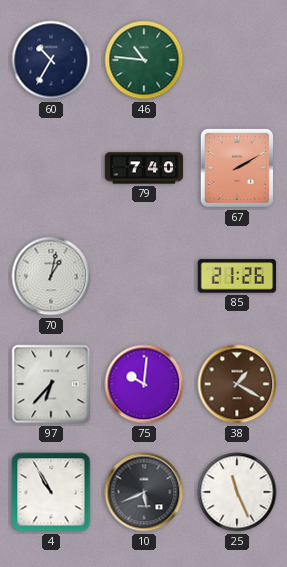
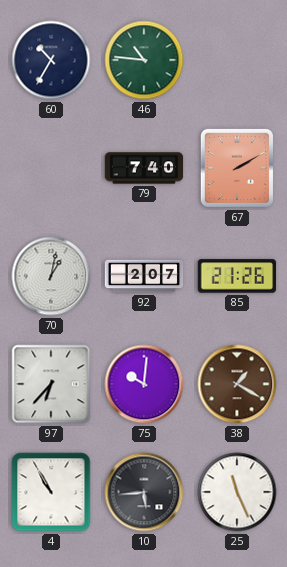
92: none -> 2:07
10: 5:41 -> 5:44
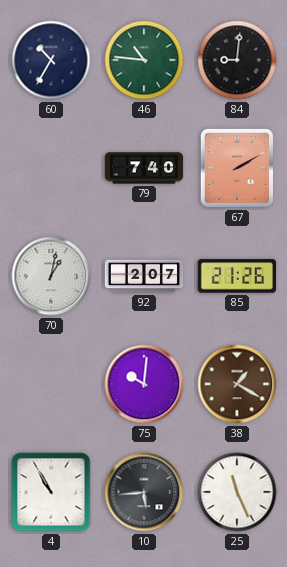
84: none -> 9:01
97: 6:37 -> none
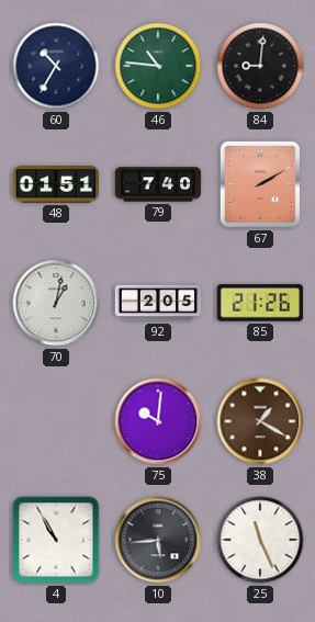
48: none -> 01:51
92: 2:07 -> 2:05
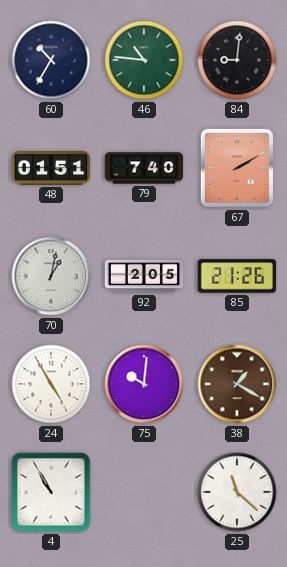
24: none -> 4:55
10: 5:44 -> none
25: 11:26 -> 11:22
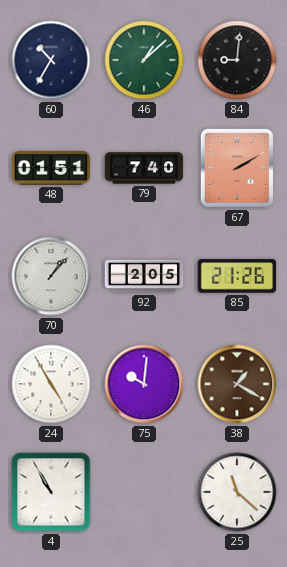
46: 10:46 -> 1:08
70: 1:02 -> 1:07
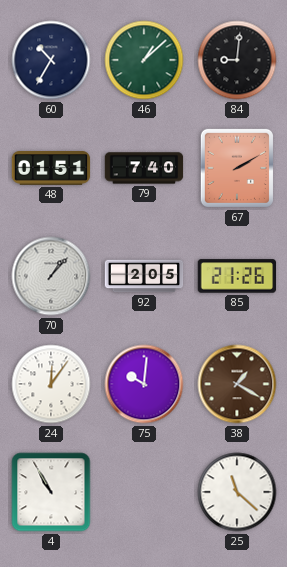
24: 4:55 -> 12:06
